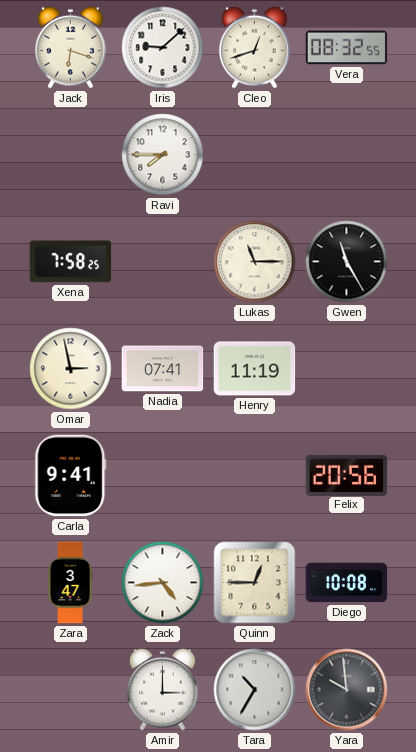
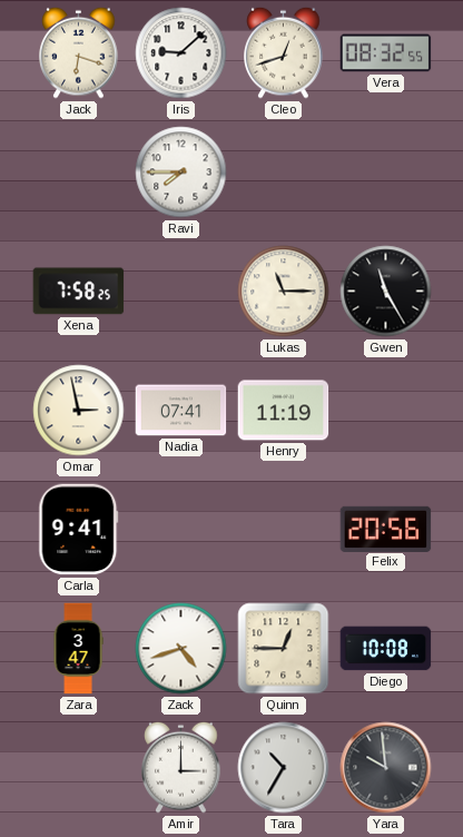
Zack: 4:44 -> 4:42
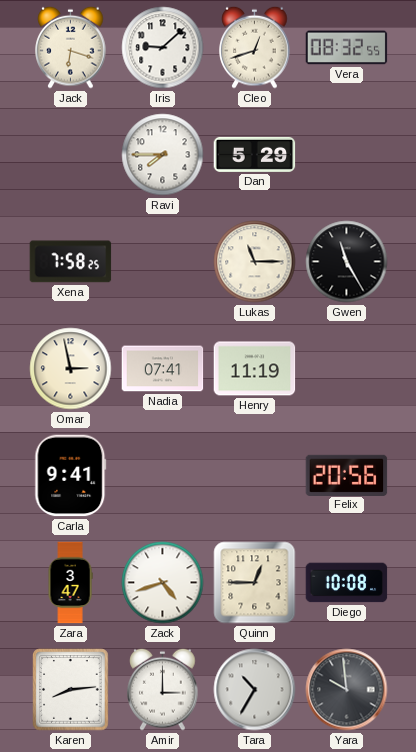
Dan: none -> 5:29
Karen: none -> 8:14
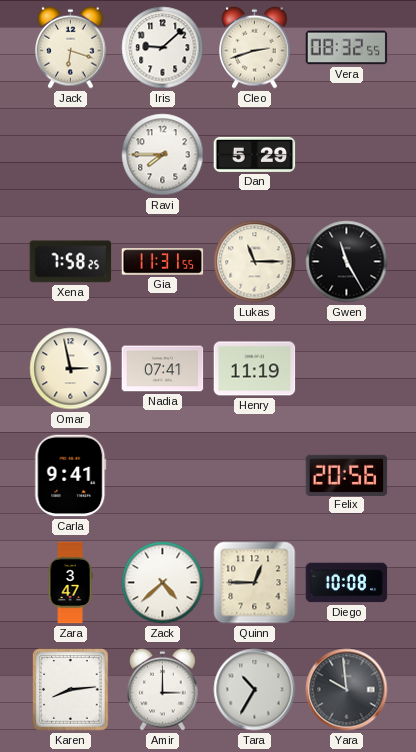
Cleo: 12:42 -> 2:42
Gia: none -> 11:31
Zack: 4:42 -> 4:38
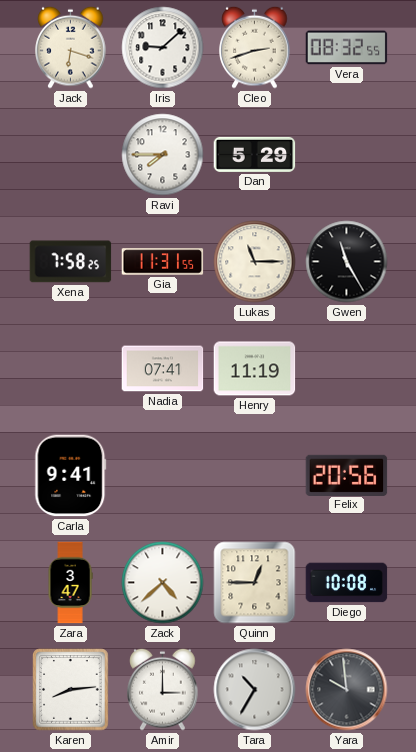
Omar: 2:58 -> none
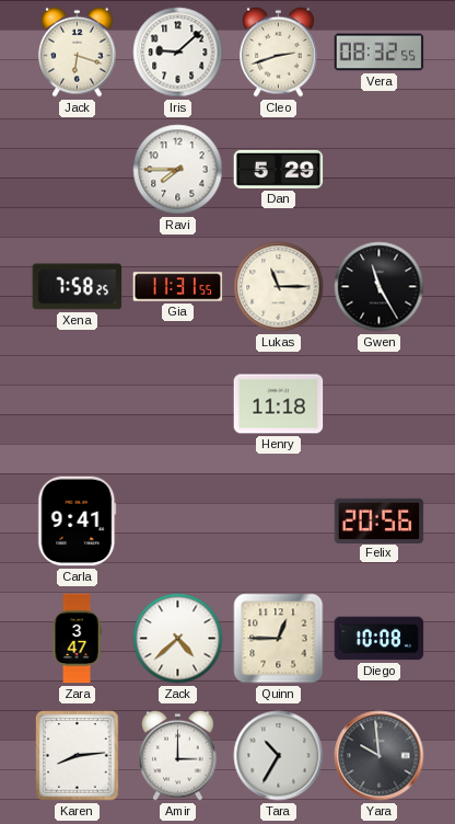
Nadia: 07:41 -> none
Henry: 11:19 -> 11:18
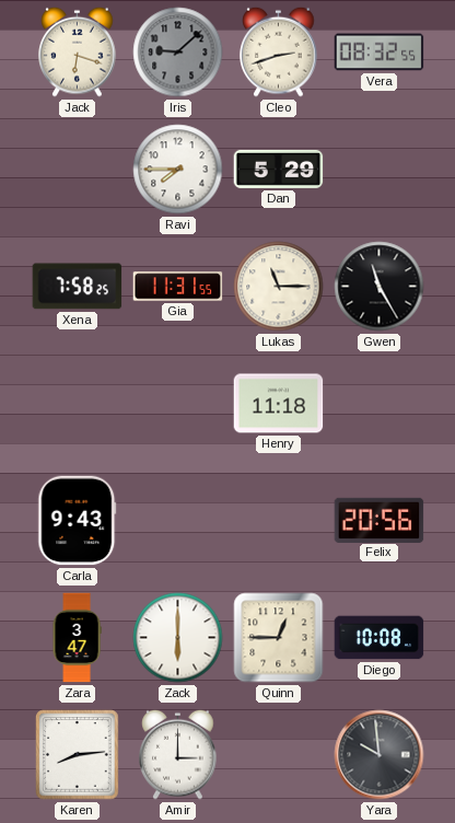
Iris dial: white -> grey
Carla: 9:41 -> 9:43
Zack: 4:38 -> 6:00
Tara: 10:35 -> none
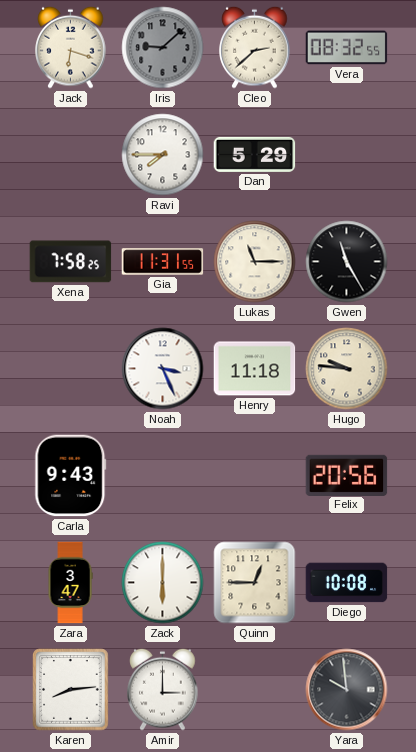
Cleo: 2:42 -> 2:38
Noah: none -> 3:26
Hugo: none -> 9:46
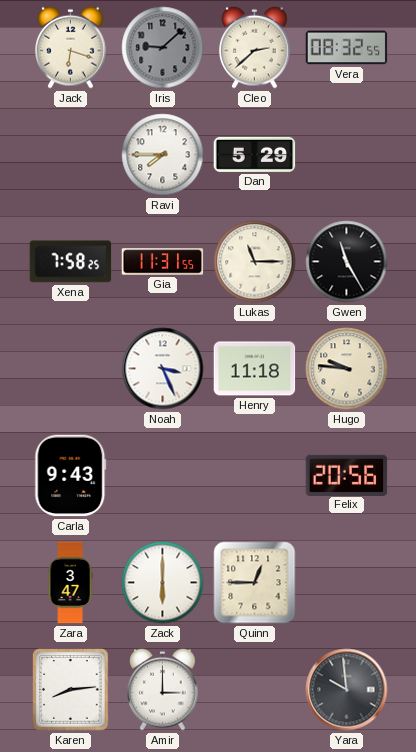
Diego: 10:08 -> none
